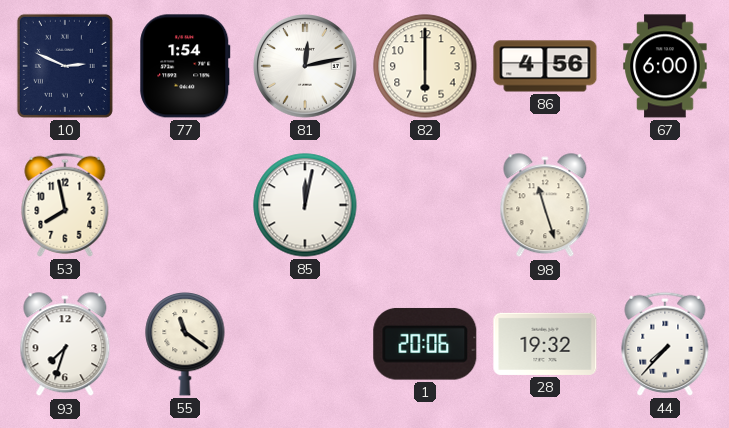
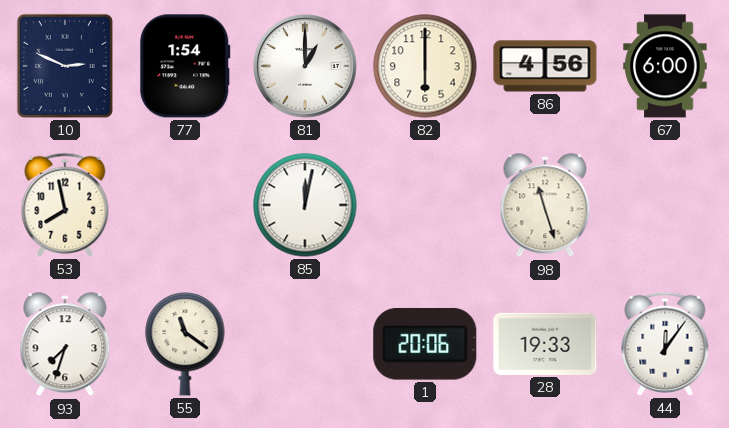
81: 12:13 -> 1:00
28: 19:32 -> 19:33
44: 7:37 -> 12:06
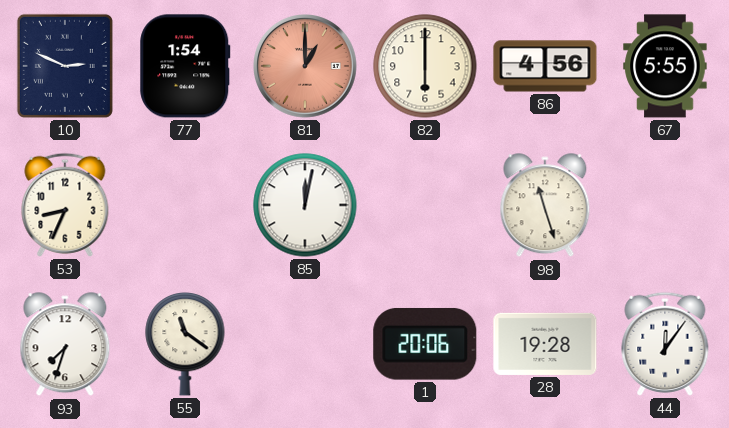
81 dial: white -> salmon
67: 6:00 -> 5:55
53: 7:58 -> 8:34
28: 19:33 -> 19:28
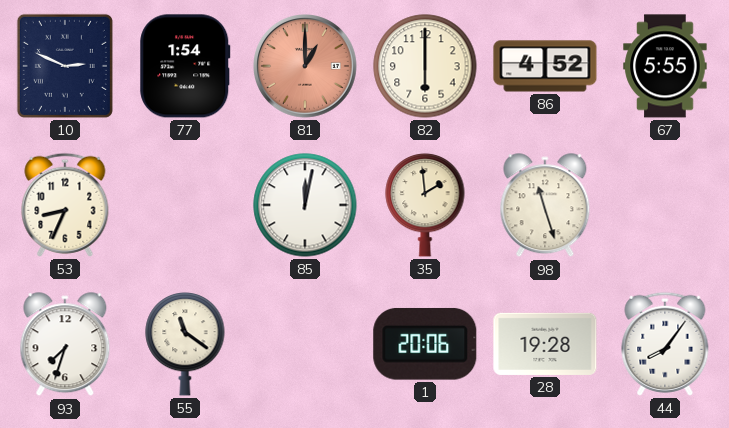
86: 4:56 -> 4:52
35: none -> 1:59
44: 12:06 -> 8:06
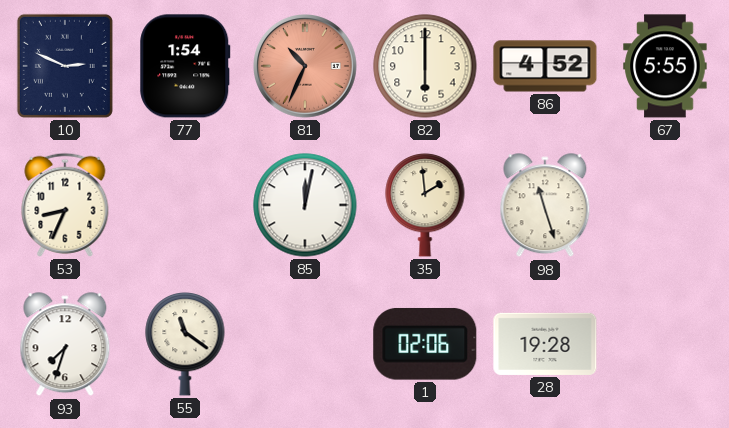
81: 1:00 -> 10:34
1: 20:06 -> 02:06
44: 8:06 -> none
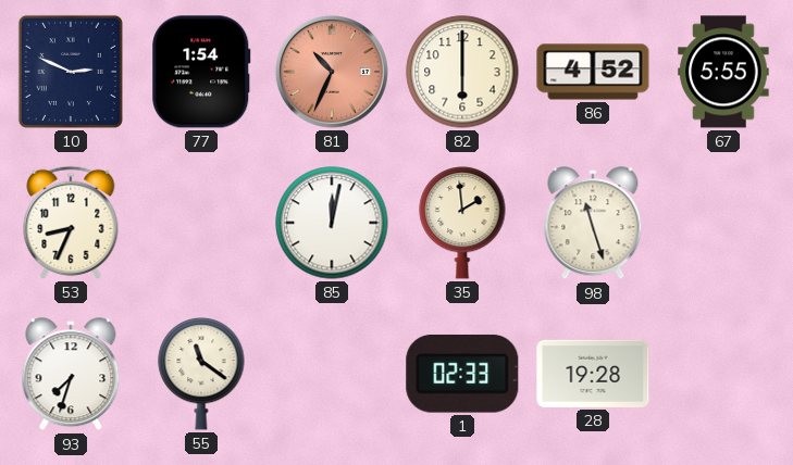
1: 02:06 -> 02:33
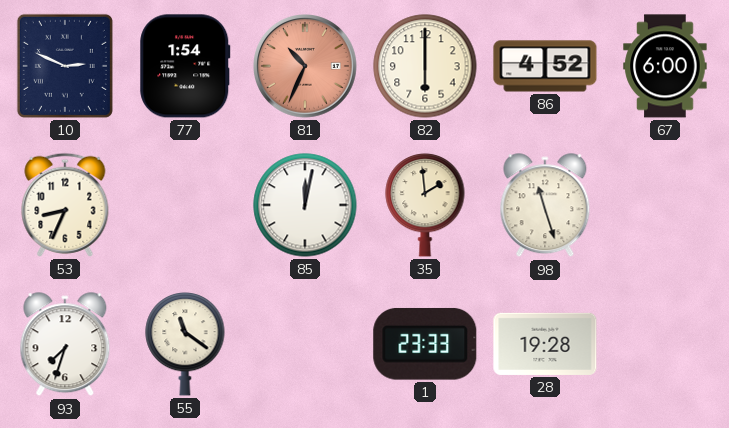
67: 5:55 -> 6:00
1: 02:33 -> 23:33
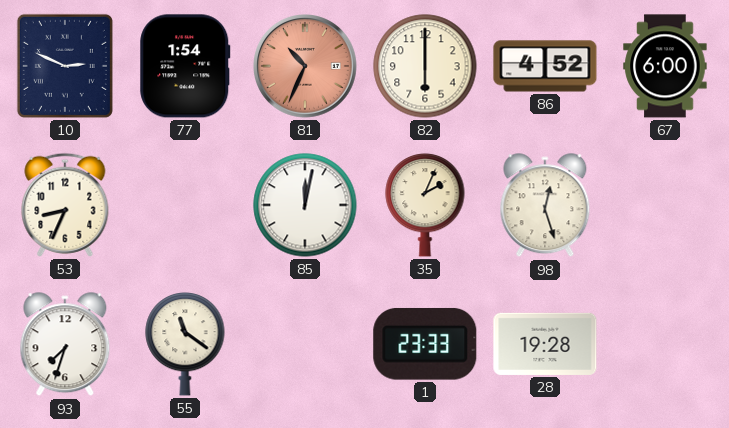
35: 1:59 -> 2:04
98: 11:27 -> 12:27
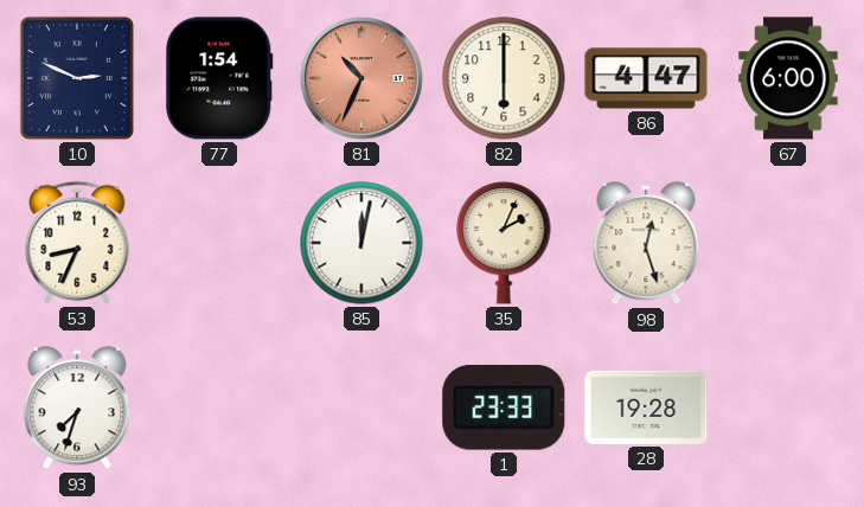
86: 4:52 -> 4:47
55: 11:21 -> none
